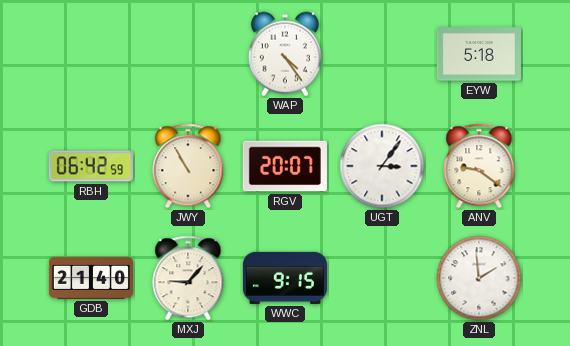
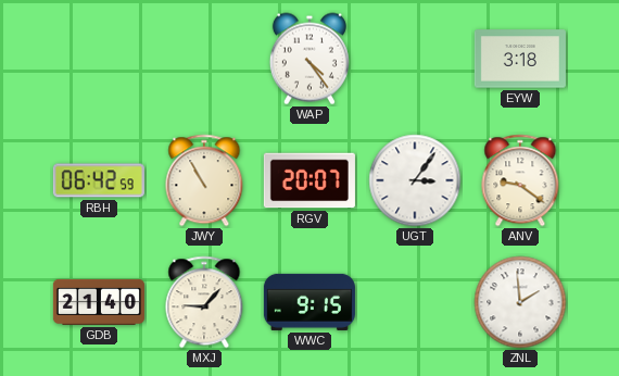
EYW: 5:18 -> 3:18
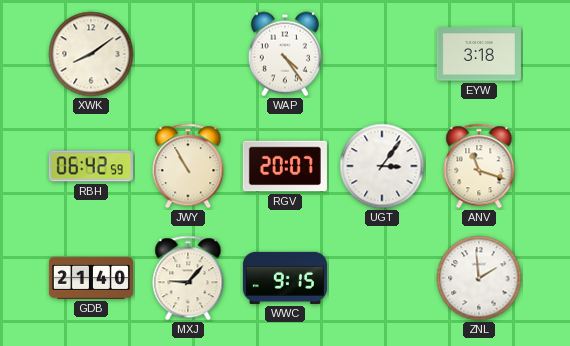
XWK: none -> 8:09
ANV: 9:21 -> 11:18
